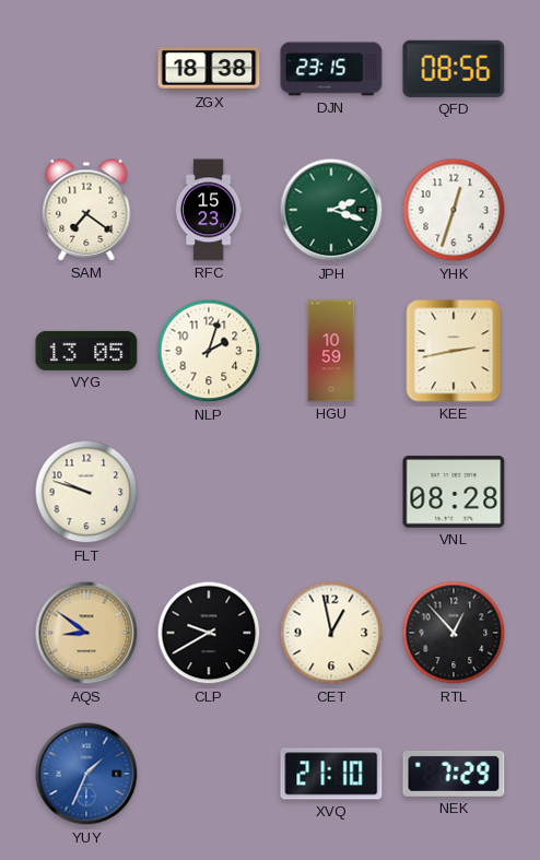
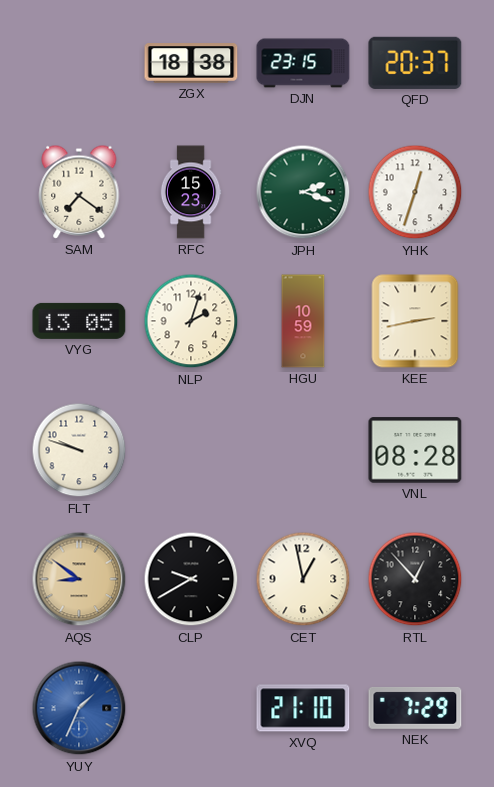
QFD: 08:56 -> 20:37
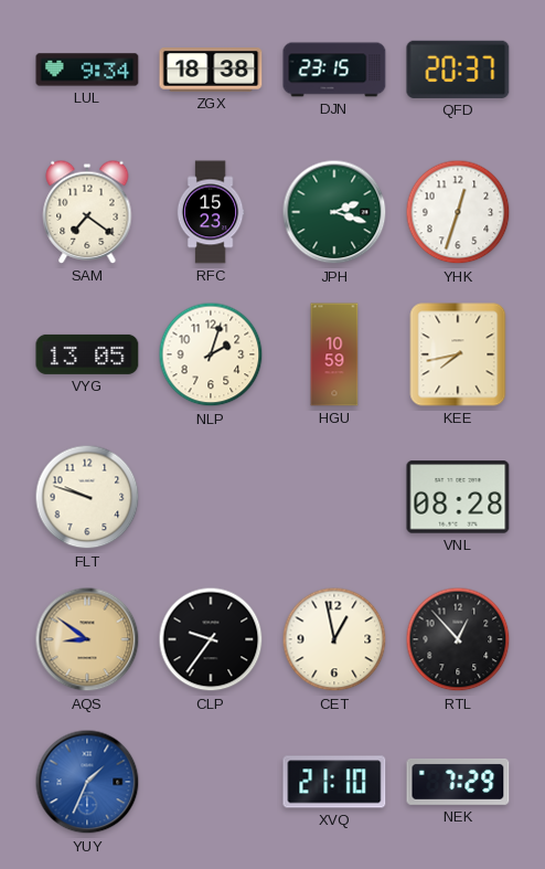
LUL: none -> 9:34
KEE: 2:43 -> 7:43
CLP: 9:40 -> 9:36
